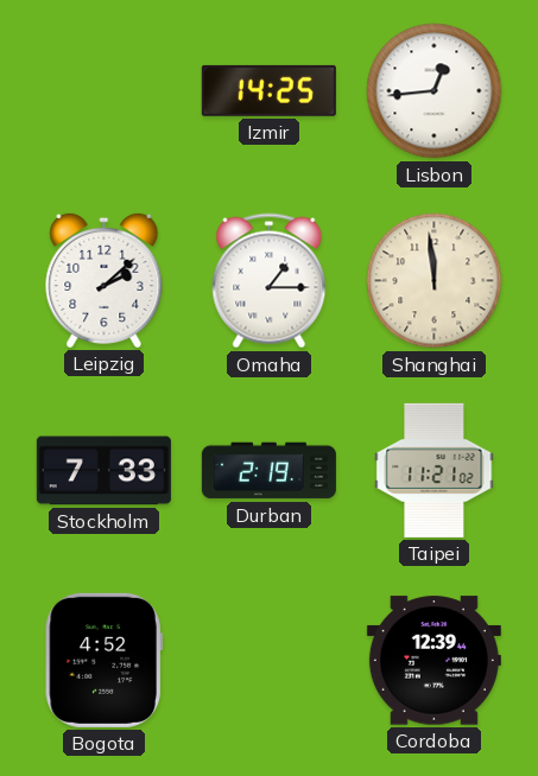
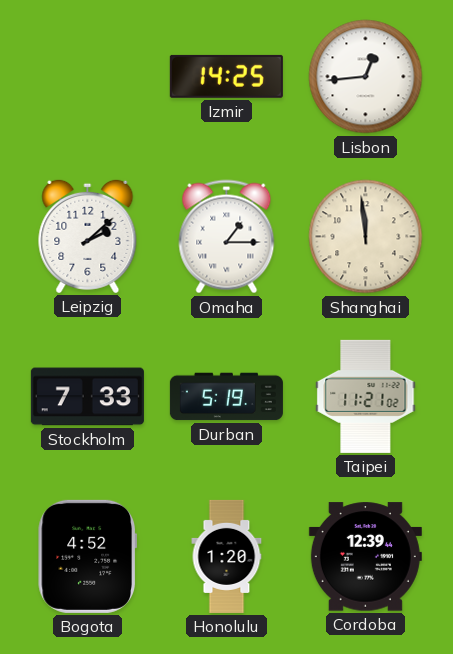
Durban: 2:19 -> 5:19
Honolulu: none -> 1:20
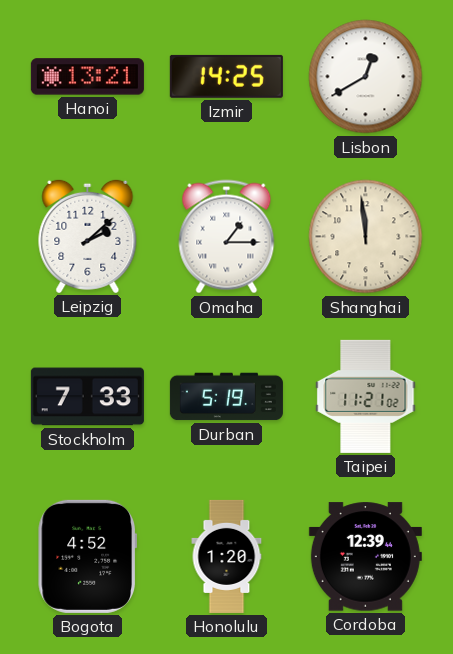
Hanoi: none -> 13:21
Lisbon: 12:44 -> 12:40
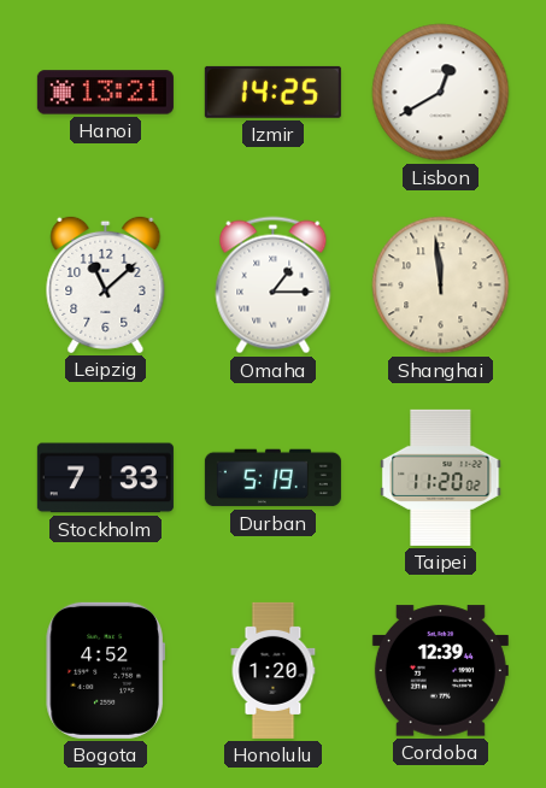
Leipzig: 2:08 -> 11:08
Taipei: 11:21 -> 11:20
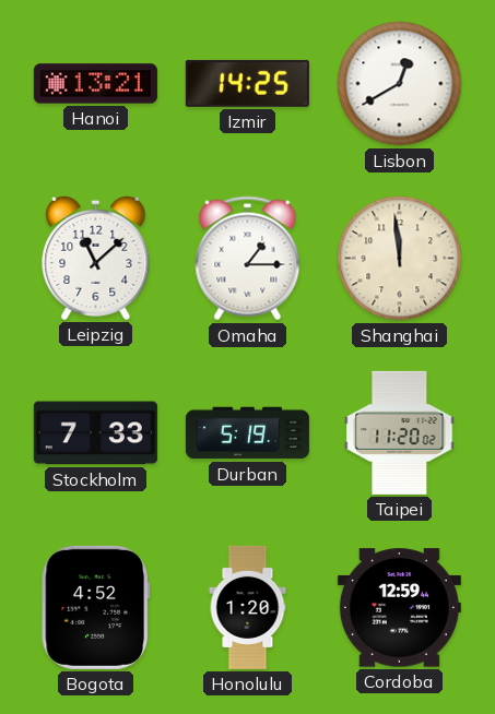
Cordoba: 12:39 -> 12:59
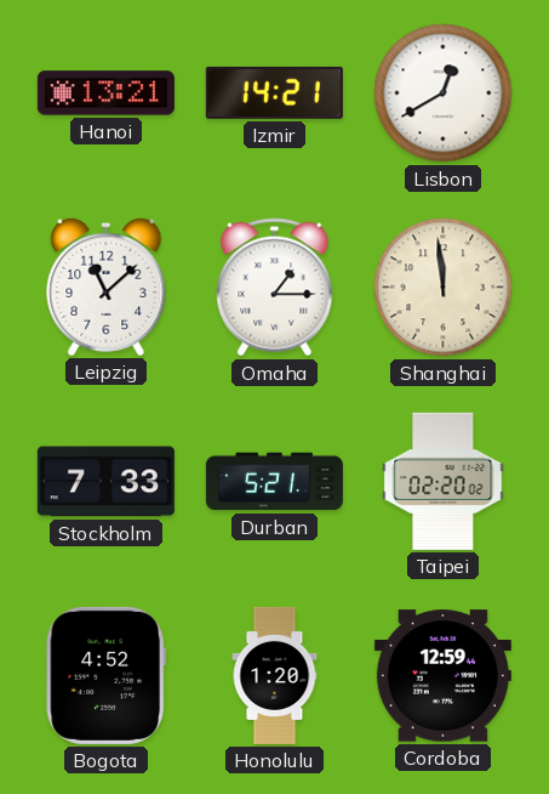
Izmir: 14:25 -> 14:21
Durban: 5:19 -> 5:21
Taipei: 11:20 -> 02:20
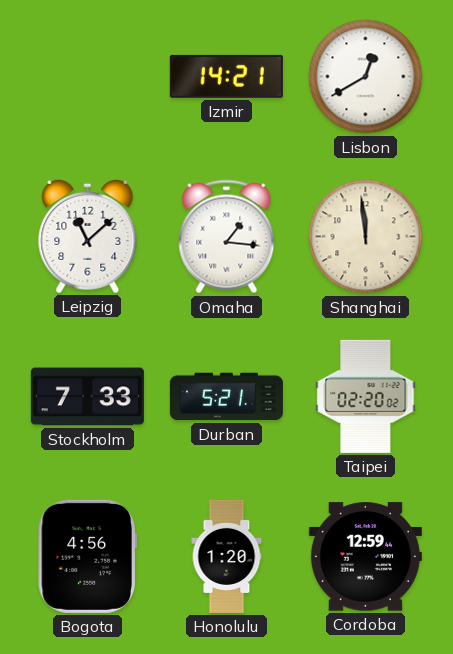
Hanoi: 13:21 -> none
Omaha: 1:15 -> 1:16
Bogota: 4:52 -> 4:56
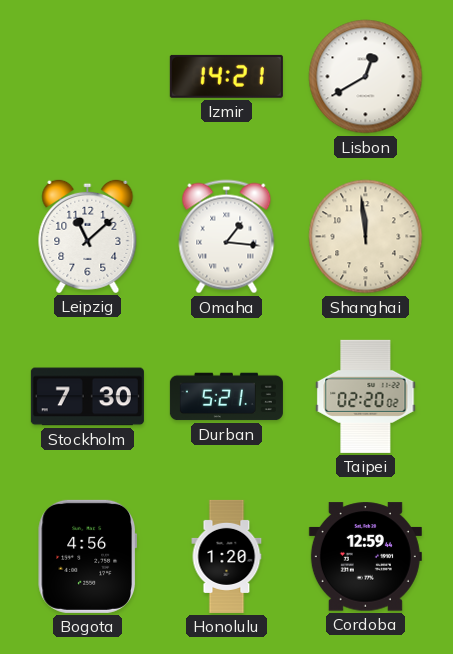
Stockholm: 7:33 -> 7:30
